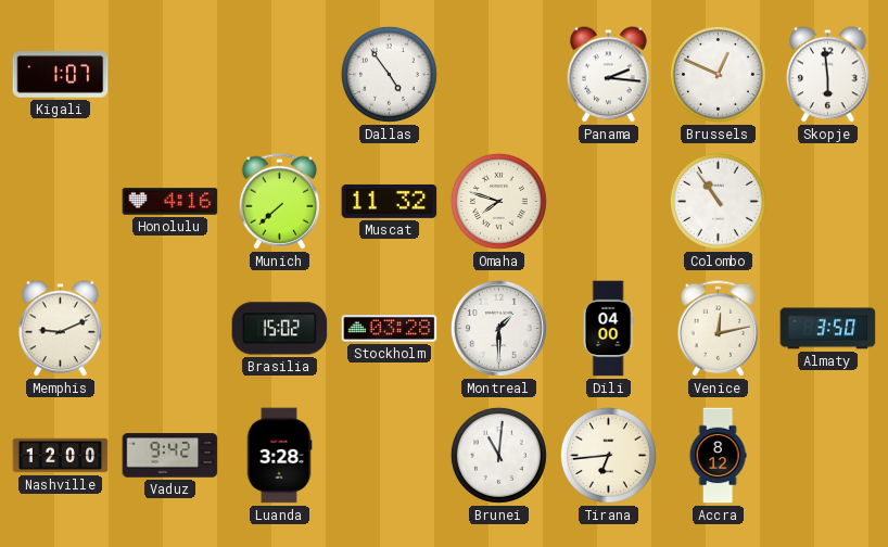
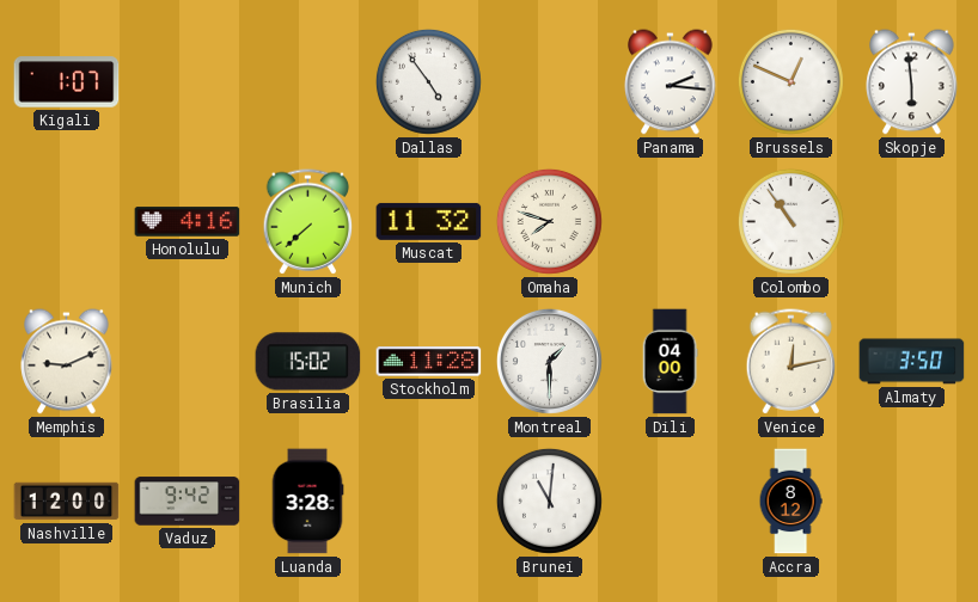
Stockholm: 03:28 -> 11:28
Tirana: 6:44 -> none
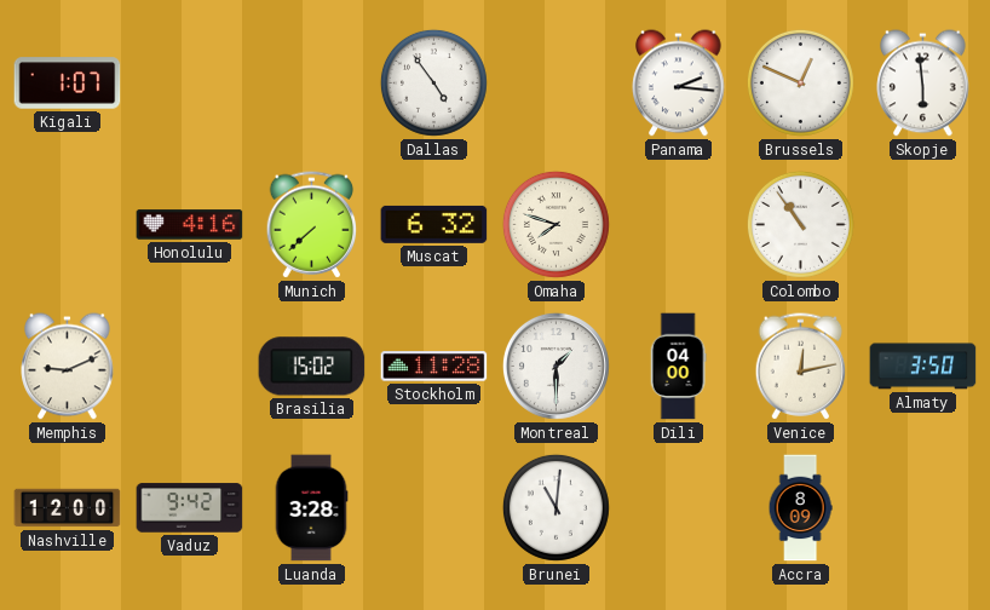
Muscat: 11:32 -> 6:32
Accra: 8:12 -> 8:09
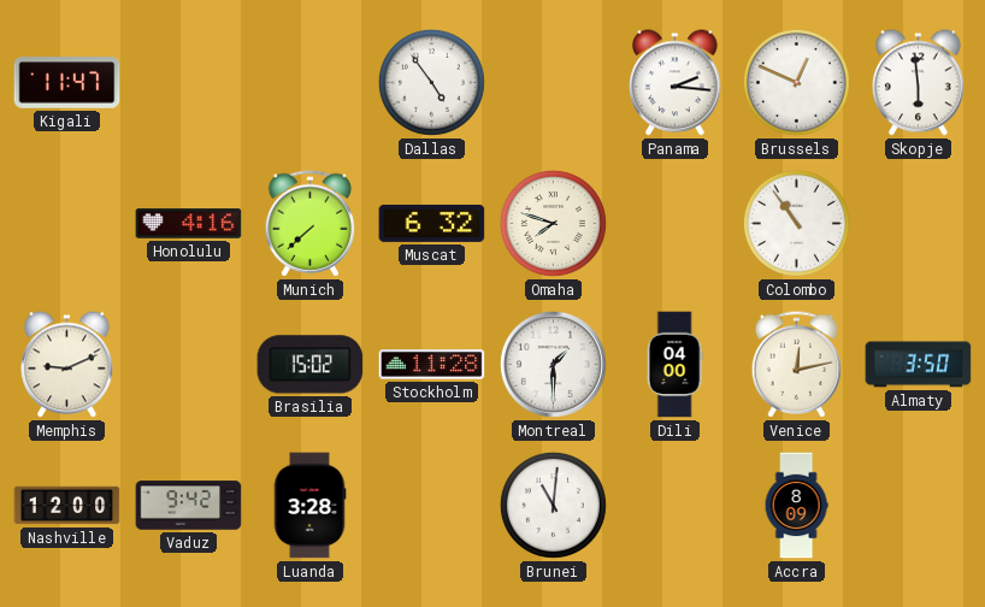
Kigali: 1:07 -> 11:47
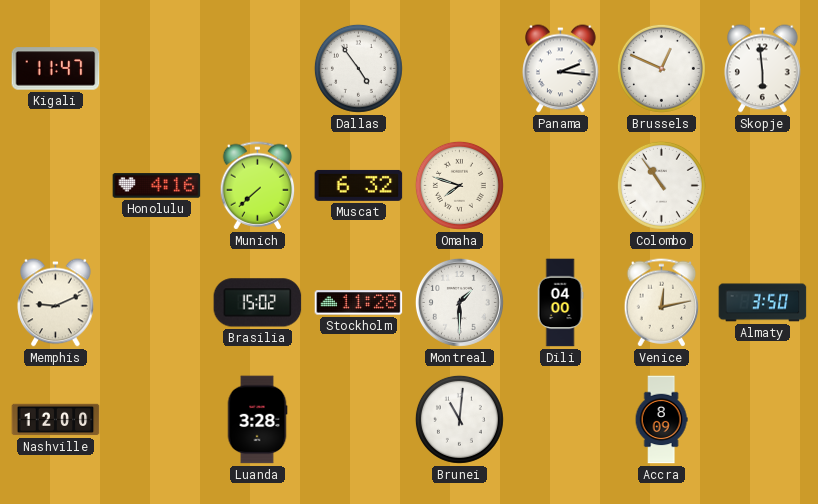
Vaduz: 9:42 -> none
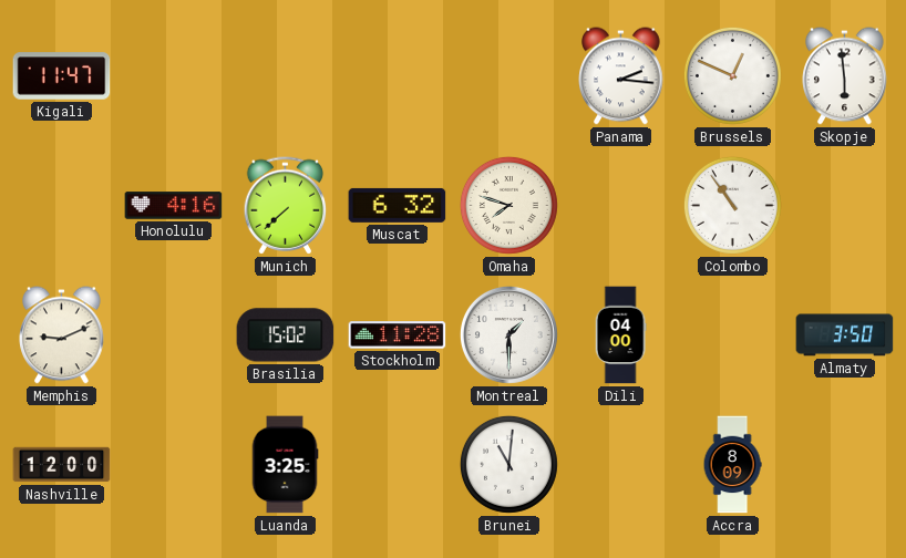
Dallas: 4:54 -> none
Venice: 12:13 -> none
Luanda: 3:28 -> 3:25
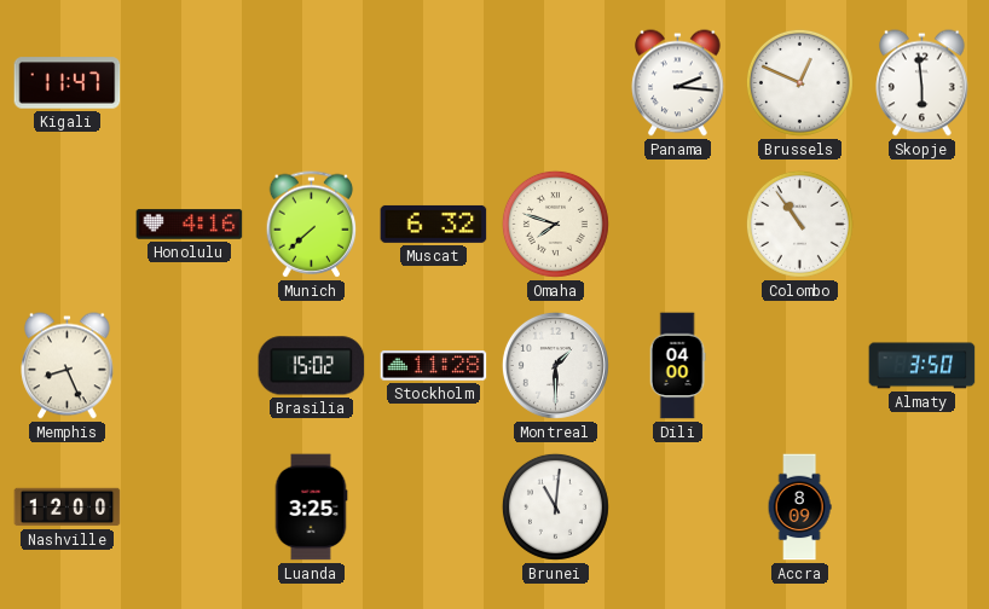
Memphis: 9:11 -> 8:26
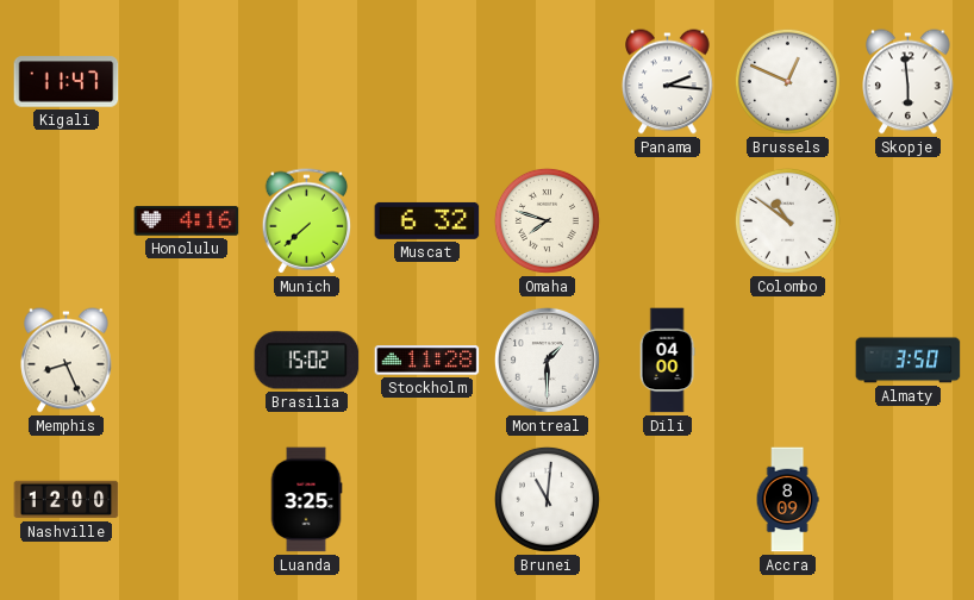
Colombo: 10:54 -> 10:51
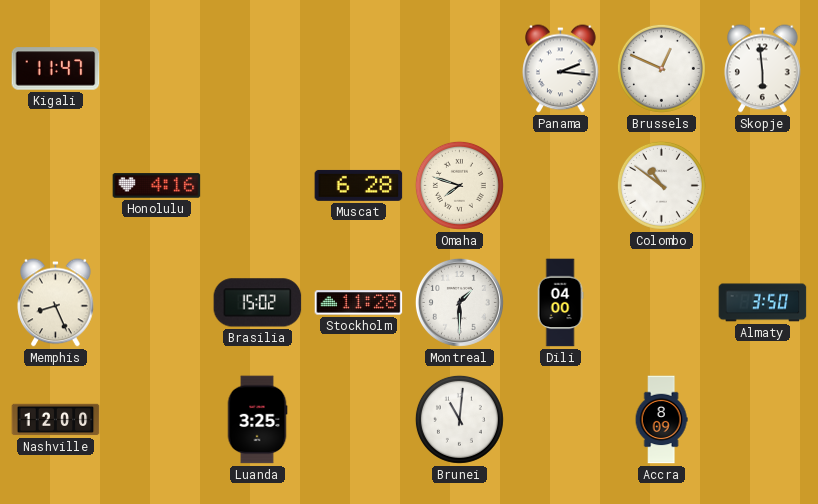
Munich: 7:38 -> none
Muscat: 6:32 -> 6:28
